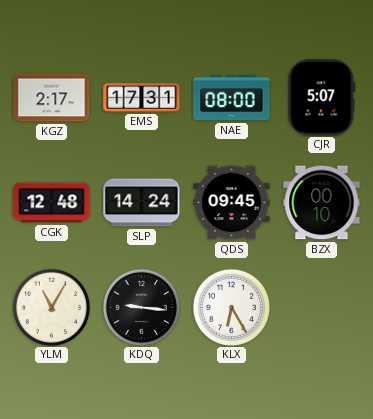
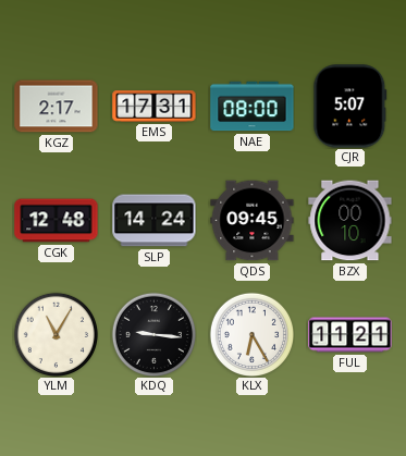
FUL: none -> 11:21
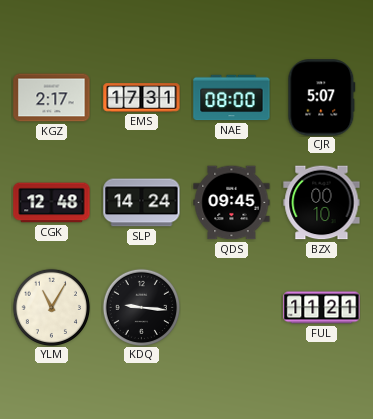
KLX: 6:25 -> none
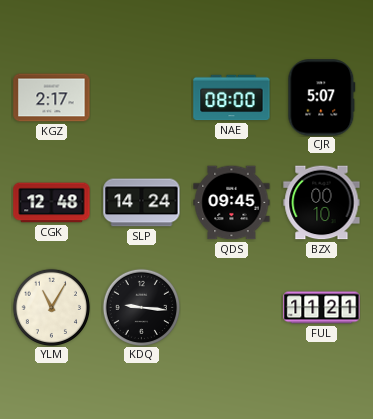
EMS: 17:31 -> none
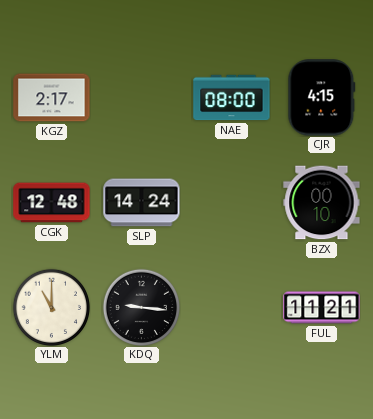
CJR: 5:07 -> 4:15
QDS: 09:45 -> none
YLM: 11:05 -> 11:00
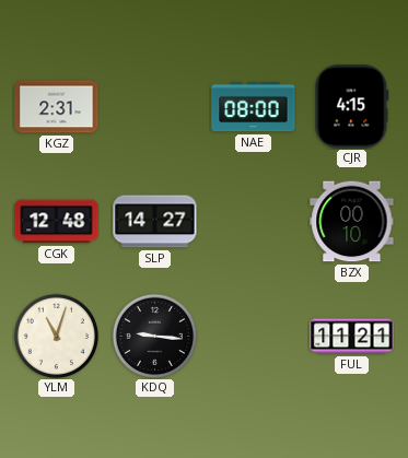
KGZ: 2:17 -> 2:31
SLP: 14:24 -> 14:27
YLM: 11:00 -> 11:03
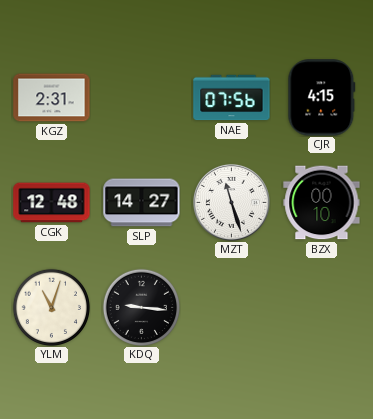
NAE: 08:00 -> 07:56
MZT: none -> 11:27
FUL: 11:21 -> none
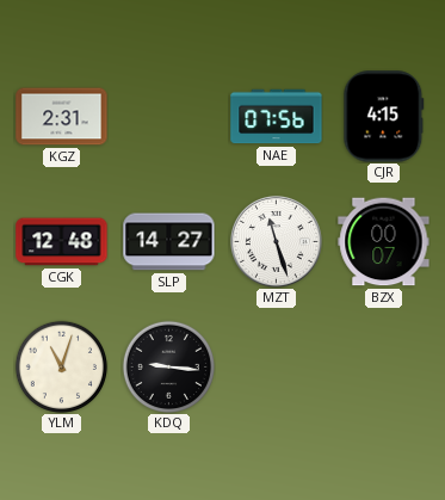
BZX: 00:10 -> 00:07
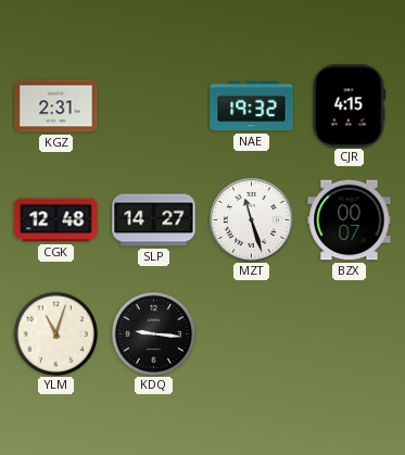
NAE: 07:56 -> 19:32
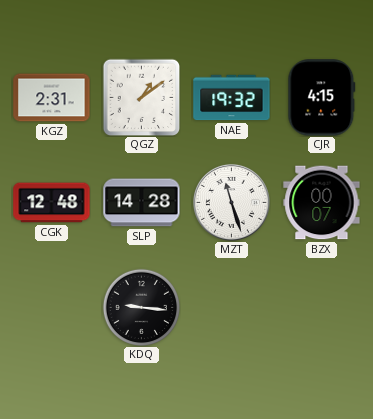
QGZ: none -> 1:09
SLP: 14:27 -> 14:28
YLM: 11:03 -> none
